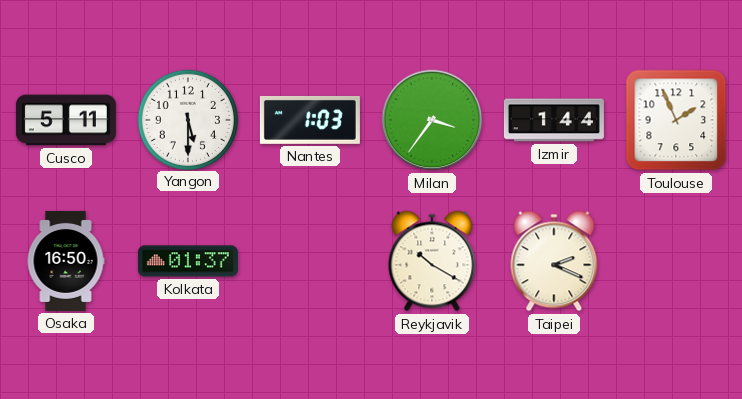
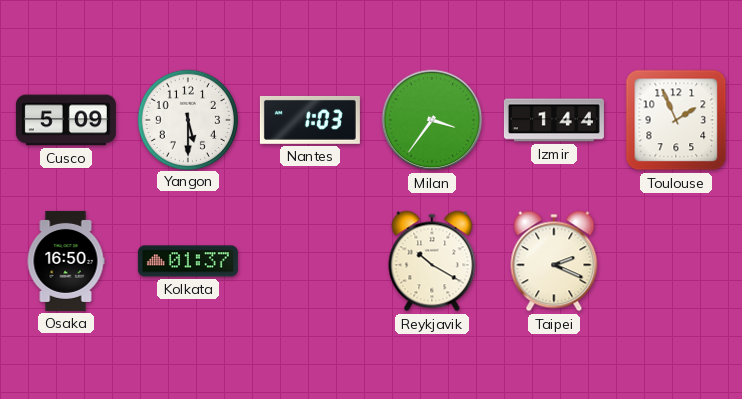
Cusco: 5:11 -> 5:09
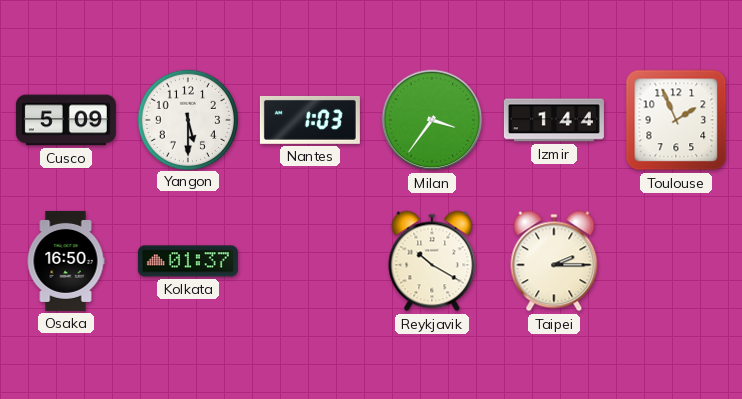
Taipei: 2:19 -> 2:15
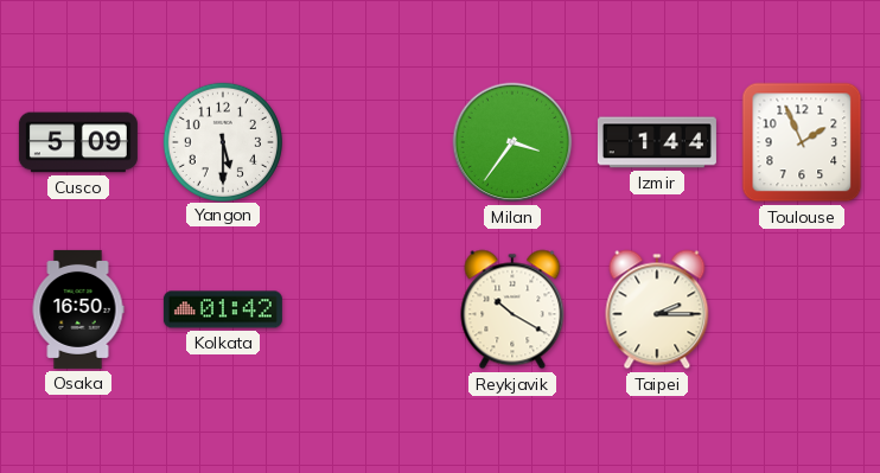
Nantes: 1:03 -> none
Kolkata: 01:37 -> 01:42
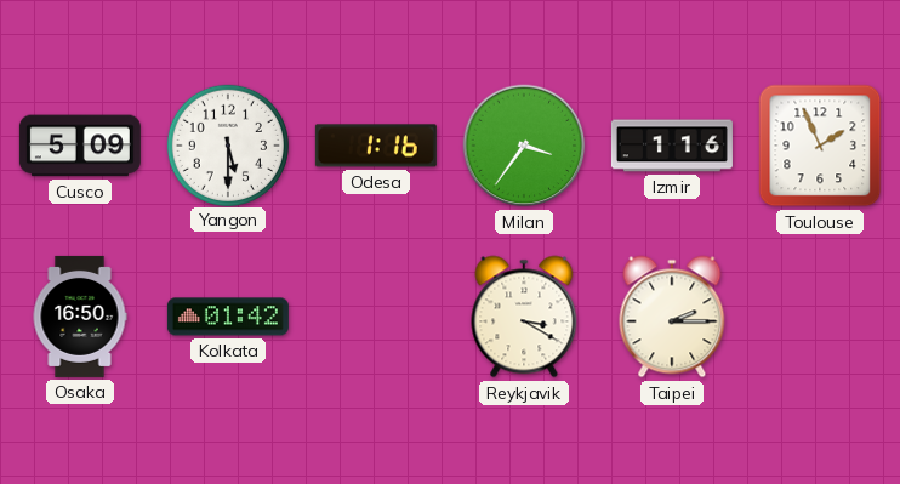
Odesa: none -> 1:16
Izmir: 1:44 -> 1:16
Reykjavik: 10:20 -> 3:20
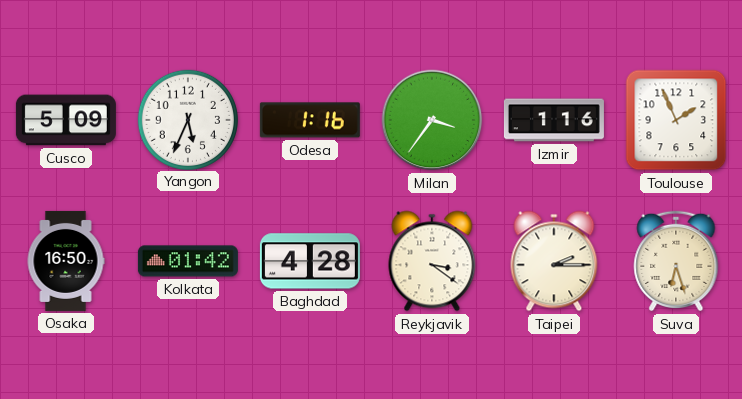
Yangon: 5:30 -> 5:34
Baghdad: none -> 4:28
Reykjavik: 3:20 -> 3:21
Suva: none -> 6:27
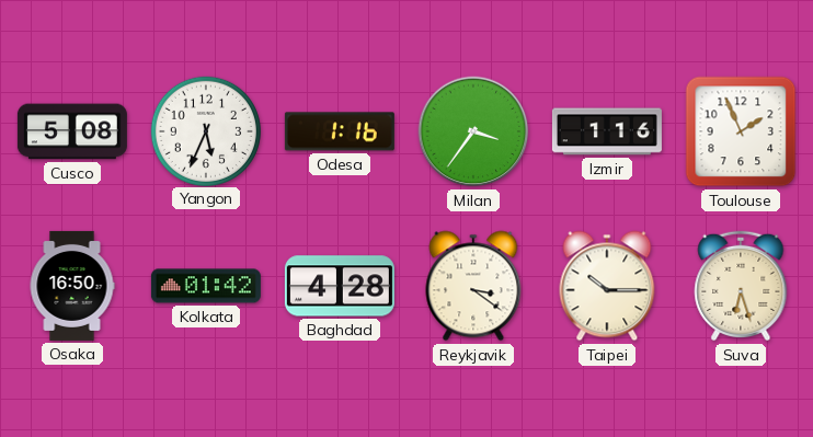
Cusco: 5:09 -> 5:08
Taipei: 2:15 -> 10:15
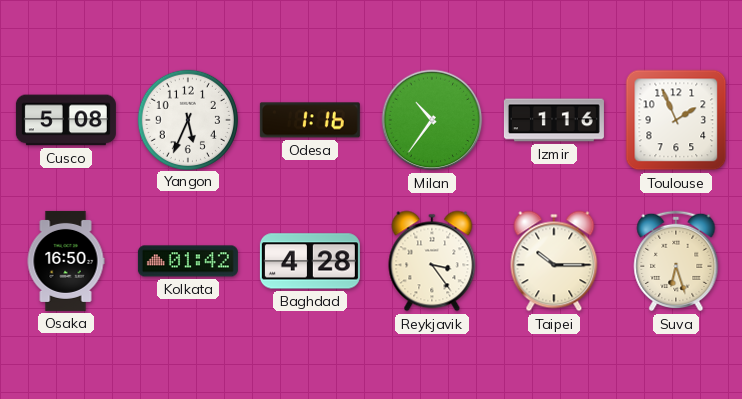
Milan: 3:36 -> 10:36
Reykjavik: 3:21 -> 3:24
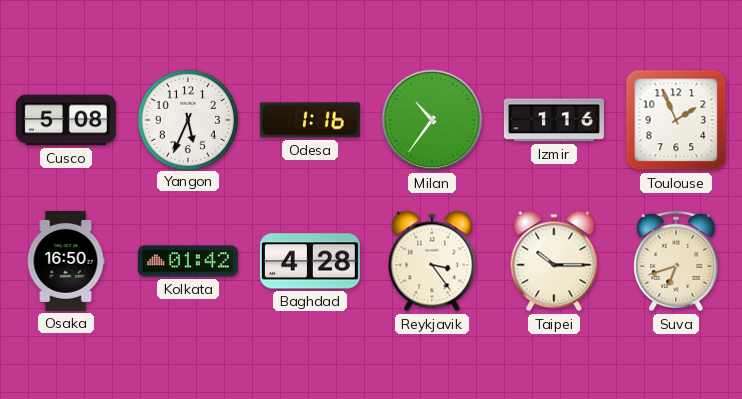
Suva: 6:27 -> 6:42
